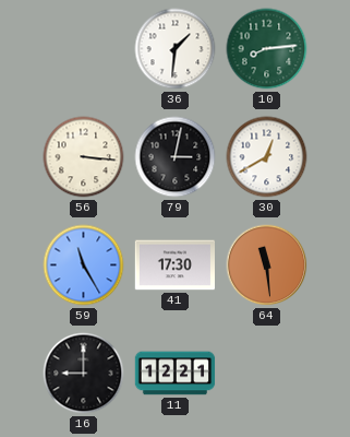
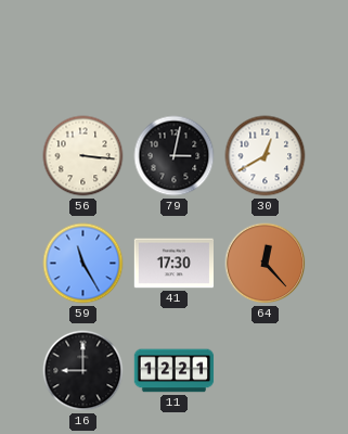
36: 1:31 -> none
10: 8:14 -> none
64: 11:29 -> 12:23
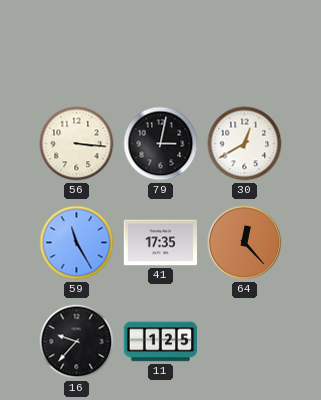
41: 17:30 -> 17:35
16: 9:00 -> 9:37
11: 12:21 -> 1:25
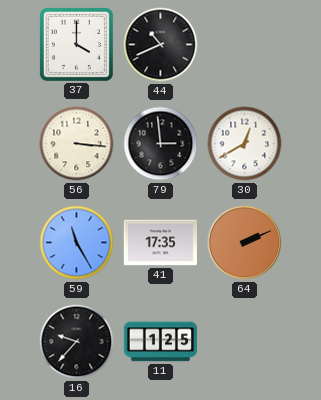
37: none -> 4:00
44: none -> 10:41
79: 3:02 -> 2:59
64: 12:23 -> 2:11
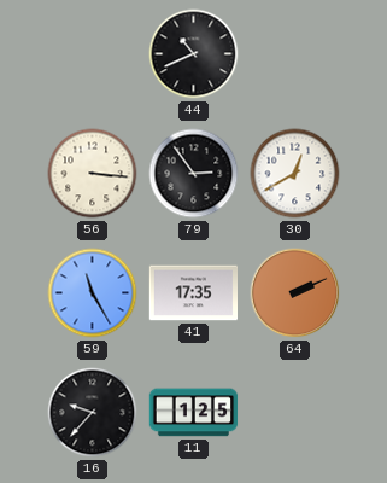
37: 4:00 -> none
79: 2:59 -> 2:54
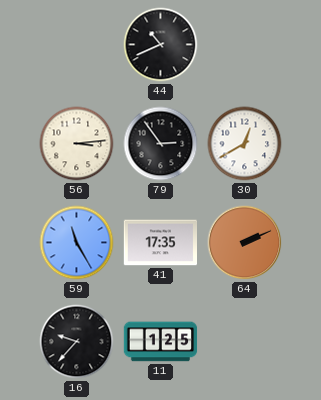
56: 3:16 -> 3:14
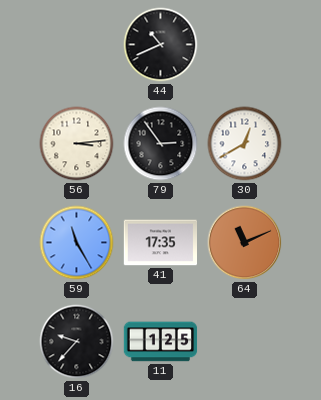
64: 2:11 -> 11:11
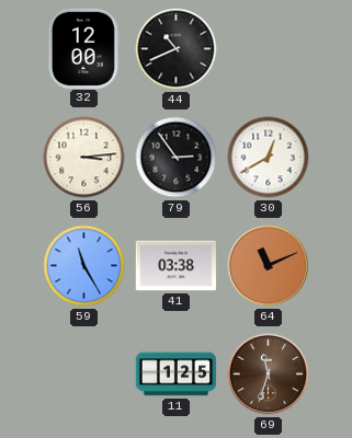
32: none -> 12:00
41: 17:35 -> 03:38
16: 9:37 -> none
69: none -> 11:33
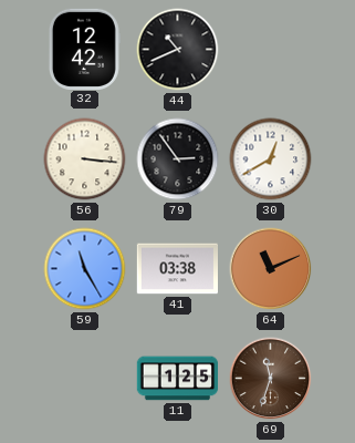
32: 12:00 -> 12:42
56: 3:14 -> 3:16
